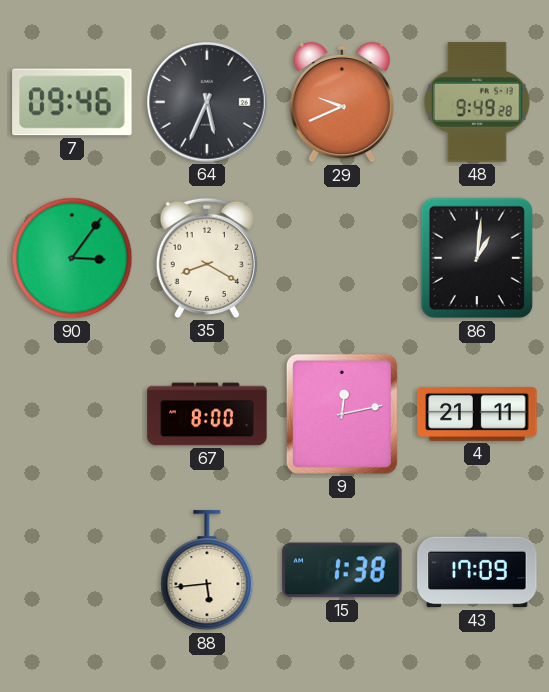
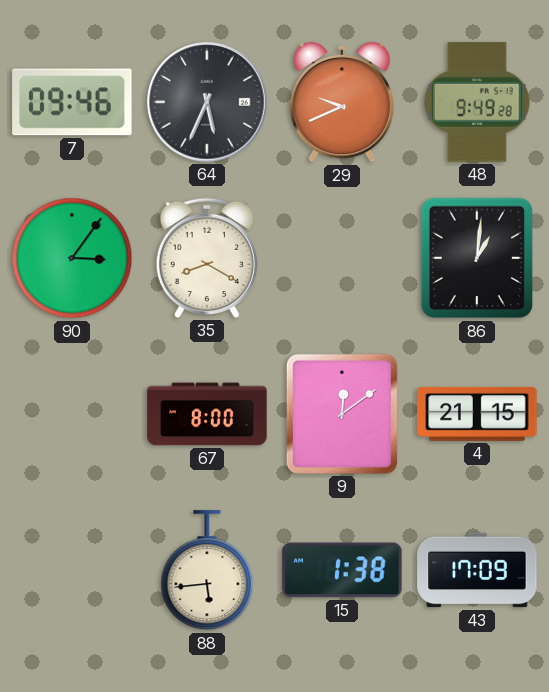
9: 12:13 -> 12:09
4: 21:11 -> 21:15
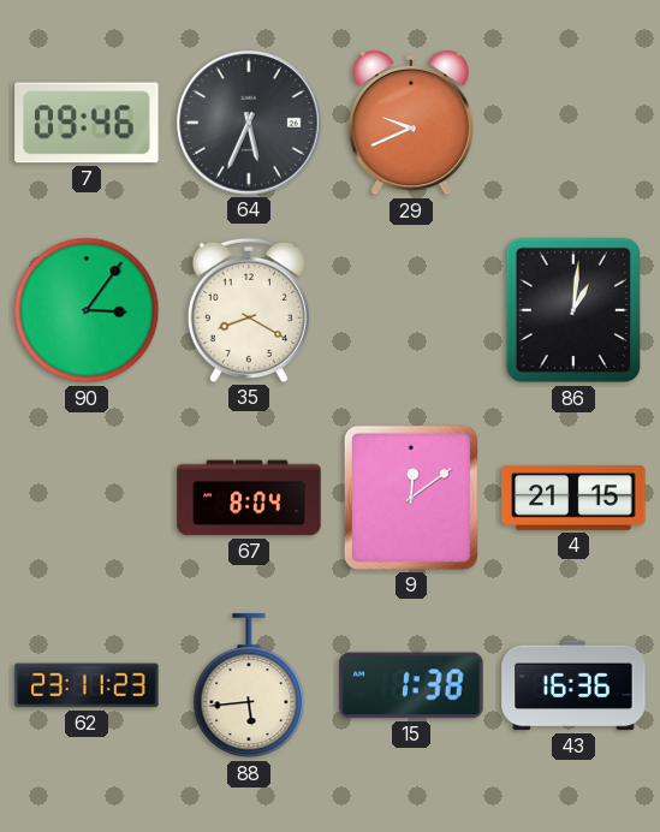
48: 9:49 -> none
67: 8:00 -> 8:04
62: none -> 23:11
43: 17:09 -> 16:36
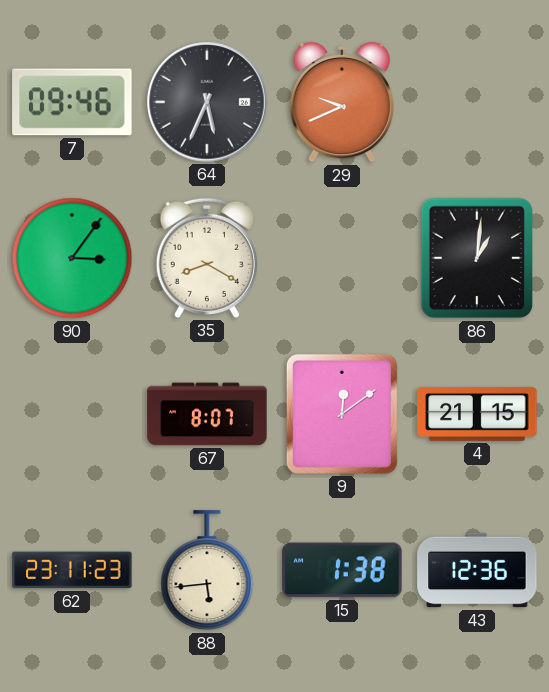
67: 8:04 -> 8:07
43: 16:36 -> 12:36
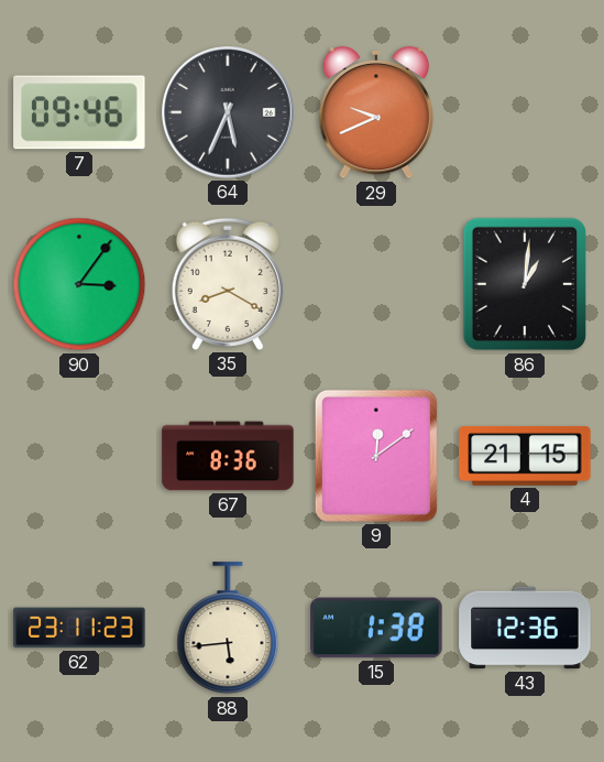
67: 8:07 -> 8:36
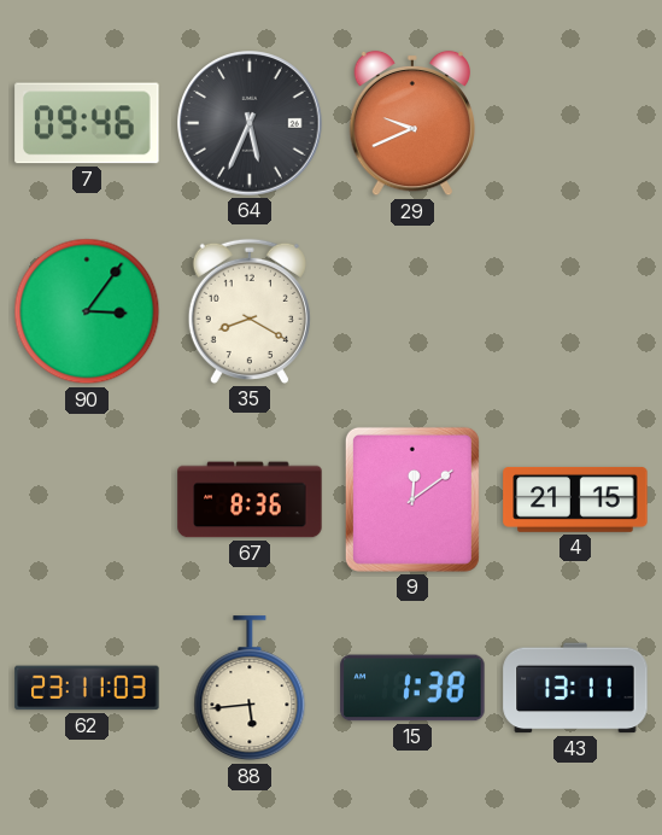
86: 1:01 -> none
62: 23:11:23 -> 23:11:03
43: 12:36 -> 13:11
